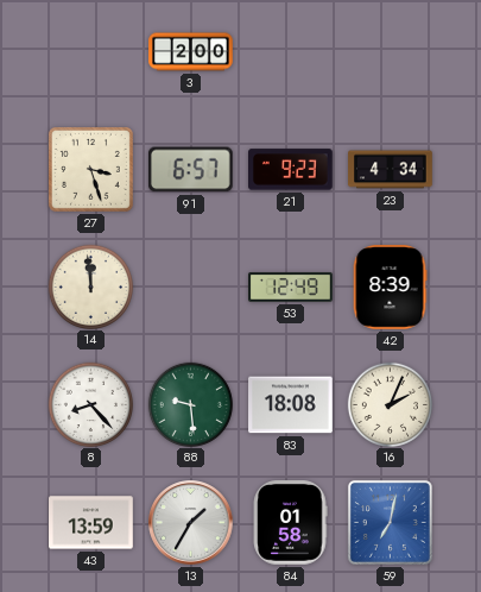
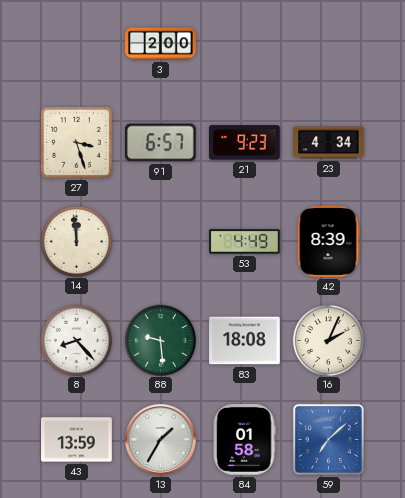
53: 12:49 -> 4:49
59: 7:02 -> 7:08
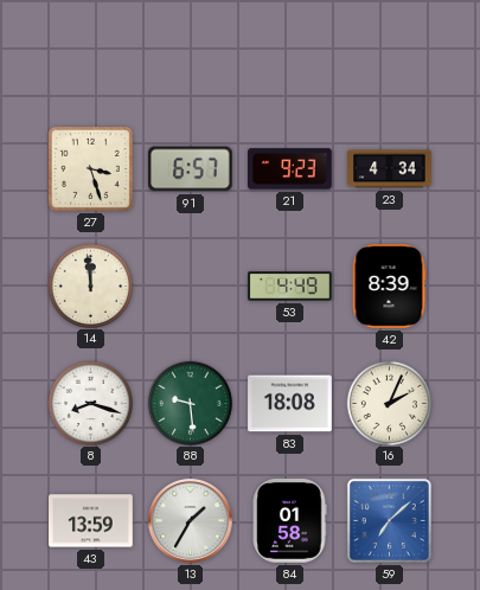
3: 2:00 -> none
8: 8:23 -> 8:18
